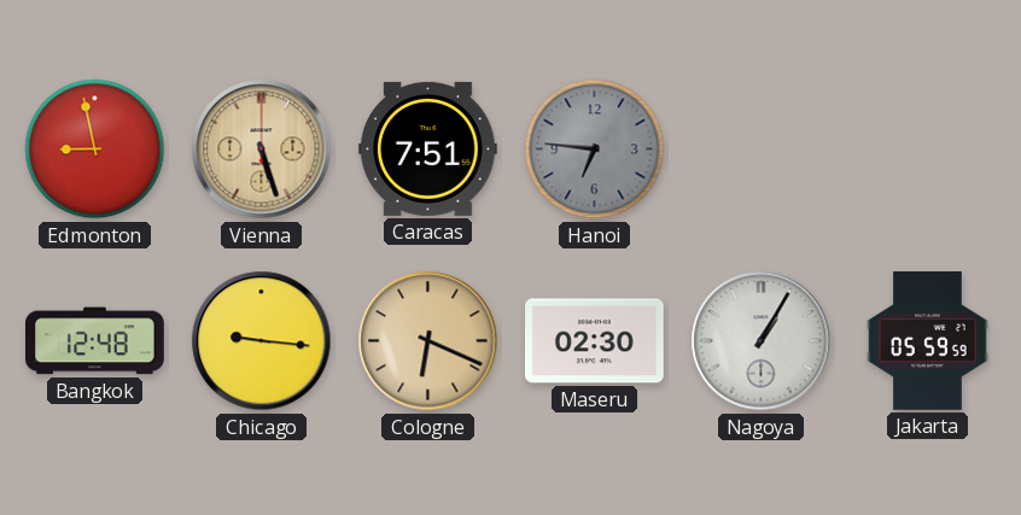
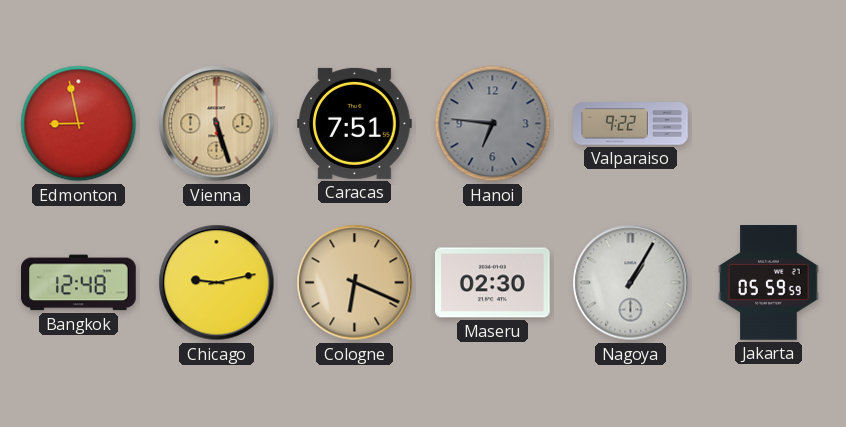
Valparaiso: none -> 9:22
Chicago: 9:16 -> 9:13
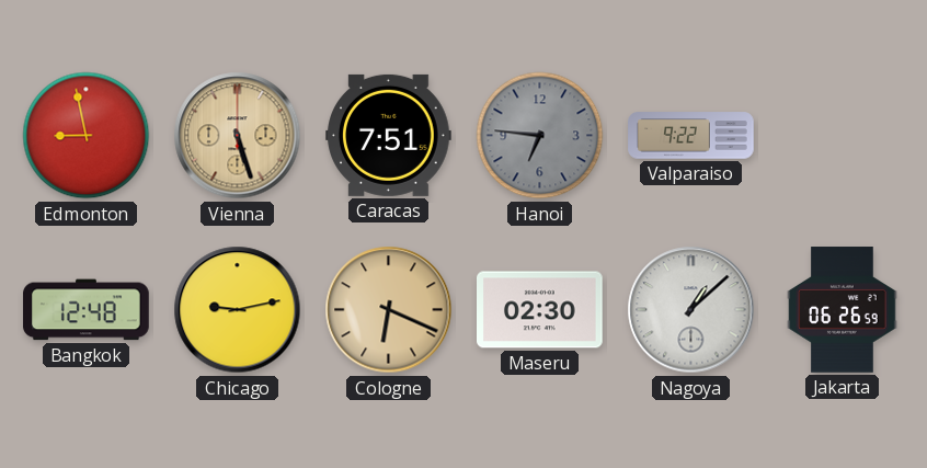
Nagoya: 1:05 -> 1:08
Jakarta: 05:59 -> 06:26
